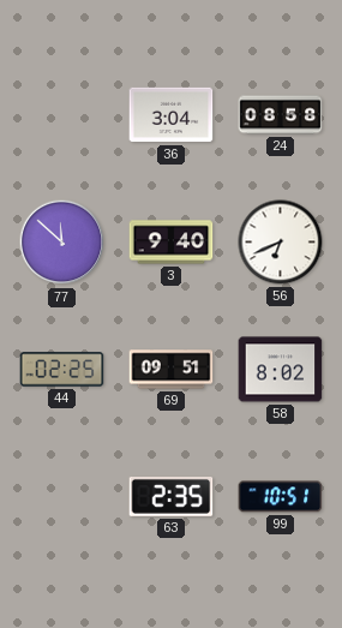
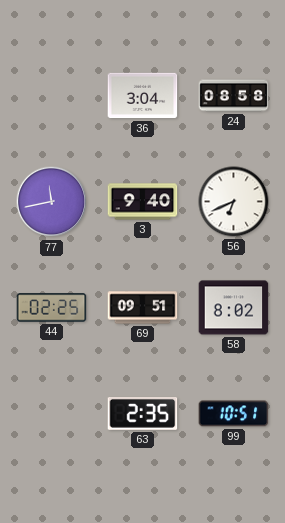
77: 11:52 -> 11:43
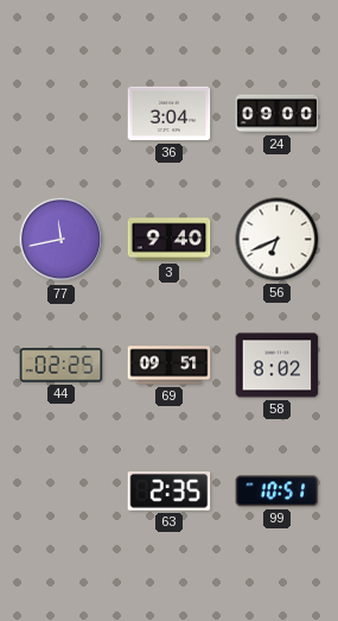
24: 08:58 -> 09:00
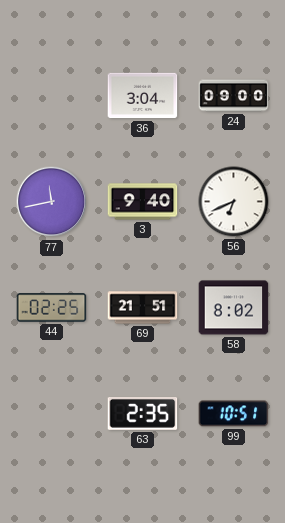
69: 09:51 -> 21:51
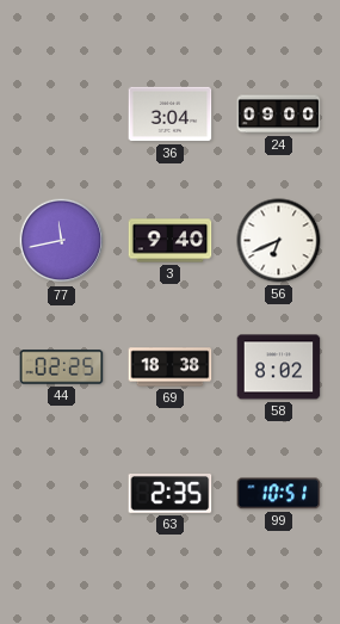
69: 21:51 -> 18:38
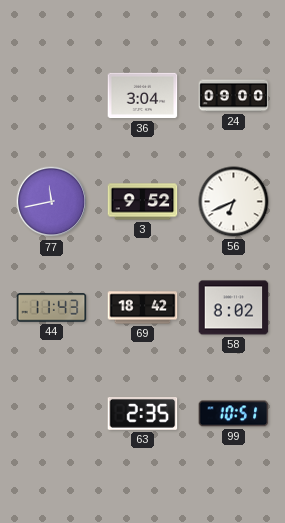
3: 9:40 -> 9:52
44: 02:25 -> 11:43
69: 18:38 -> 18:42
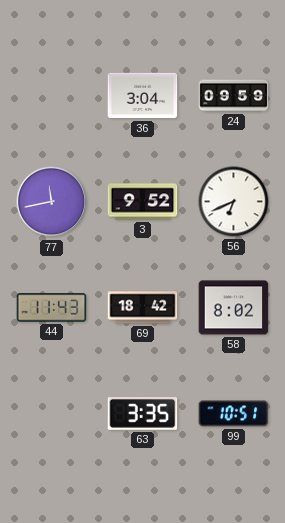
24: 09:00 -> 09:59
63: 2:35 -> 3:35
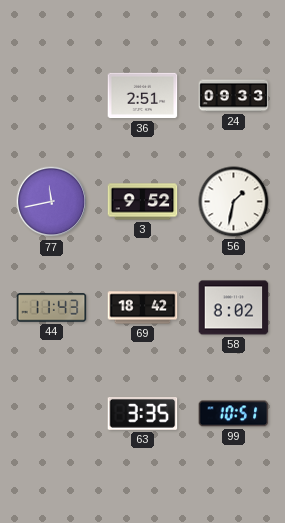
36: 3:04 -> 2:51
24: 09:59 -> 09:33
56: 6:41 -> 1:32
